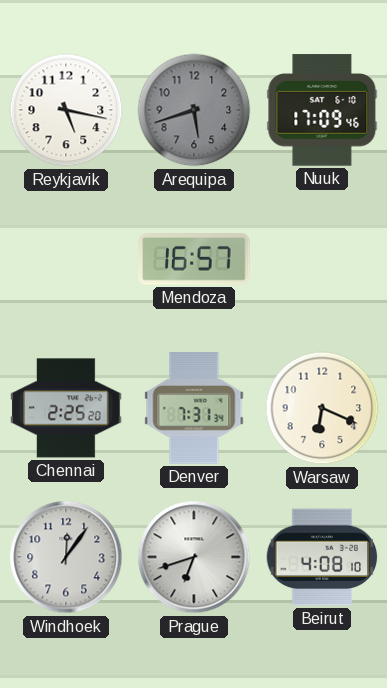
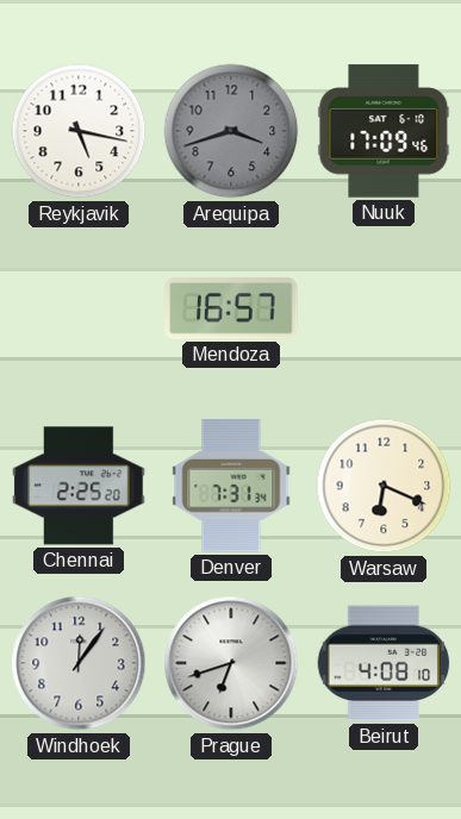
Arequipa: 5:42 -> 3:42
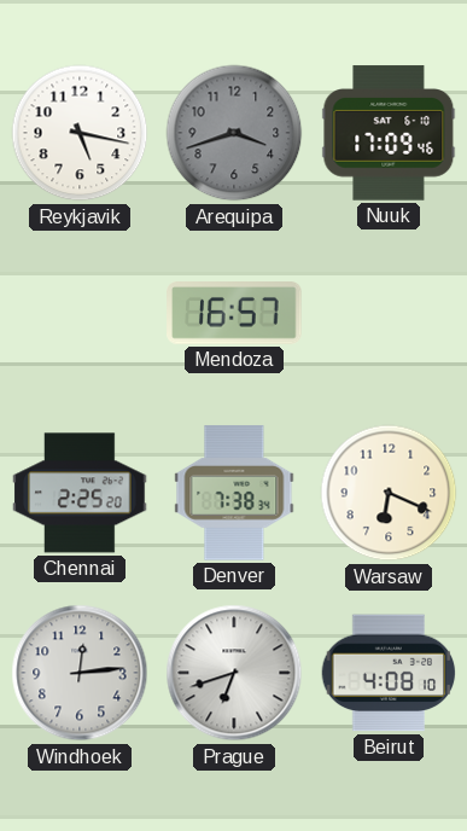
Denver: 7:31 -> 7:38
Windhoek: 12:06 -> 12:14
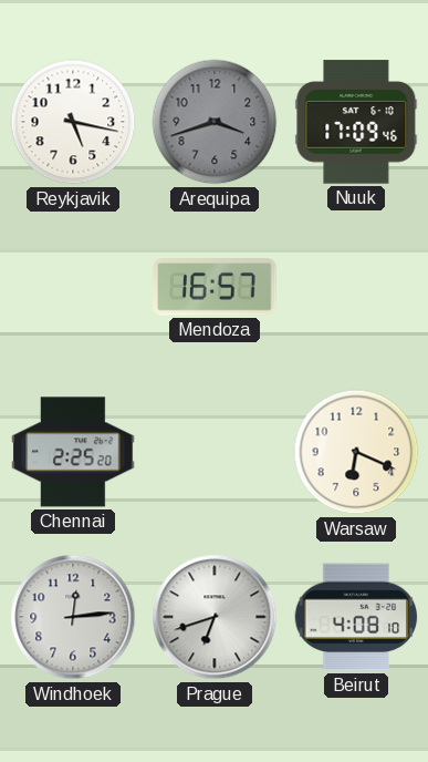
Denver: 7:38 -> none
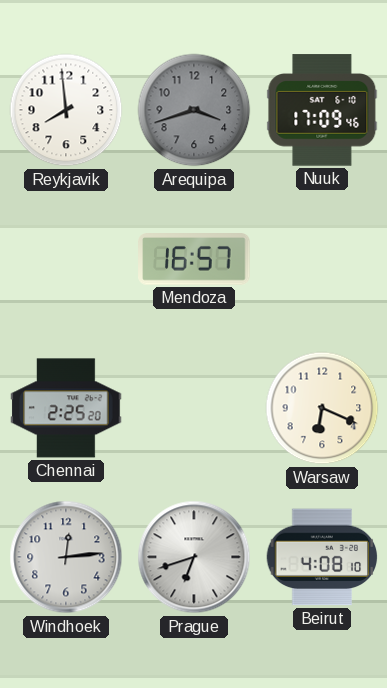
Reykjavik: 5:17 -> 7:59
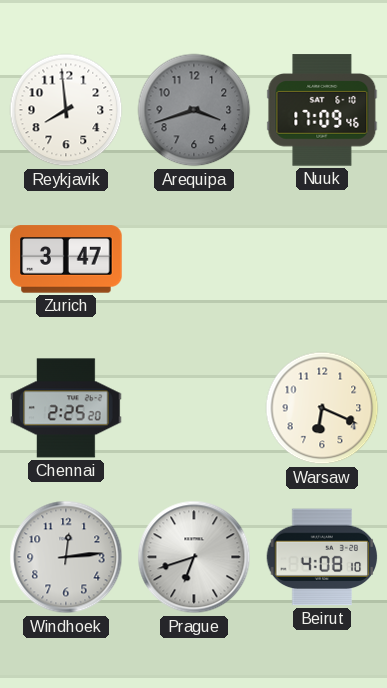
Zurich: none -> 3:47
Mendoza: 16:57 -> none
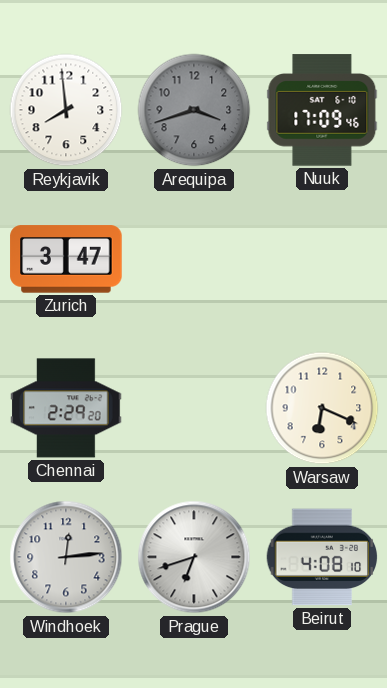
Chennai: 2:25 -> 2:29
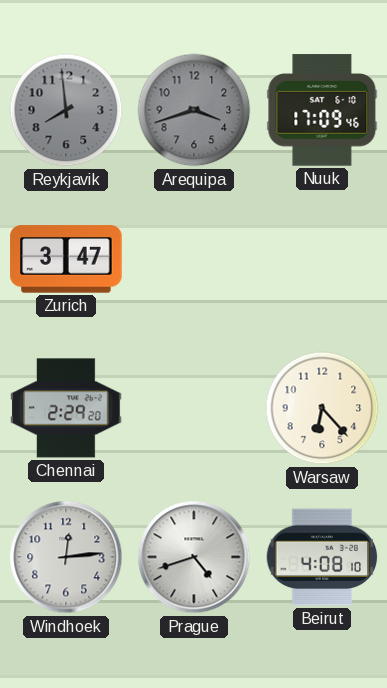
Reykjavik dial: white -> grey
Warsaw: 6:19 -> 6:23
Prague: 6:42 -> 4:42
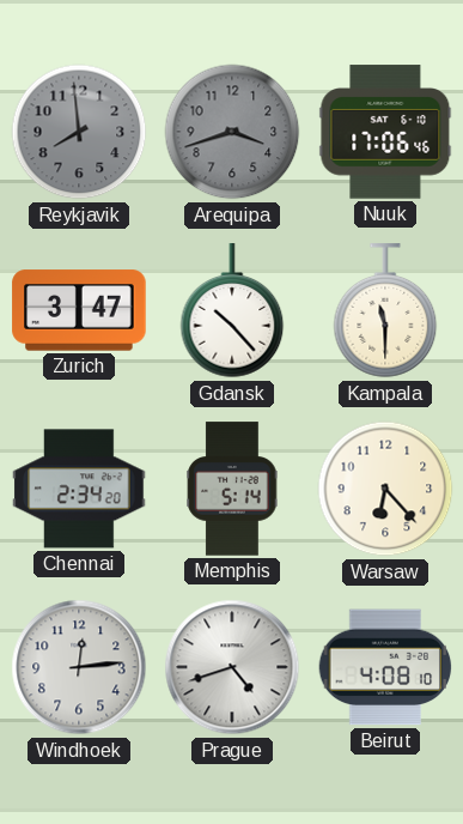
Nuuk: 17:09 -> 17:06
Gdansk: none -> 10:23
Kampala: none -> 11:30
Chennai: 2:29 -> 2:34
Memphis: none -> 5:14
